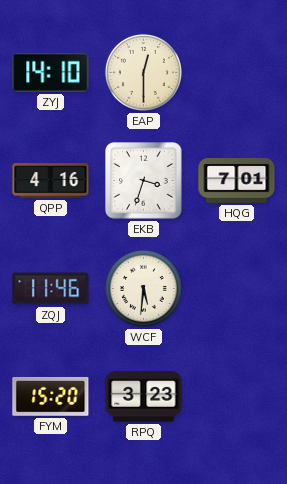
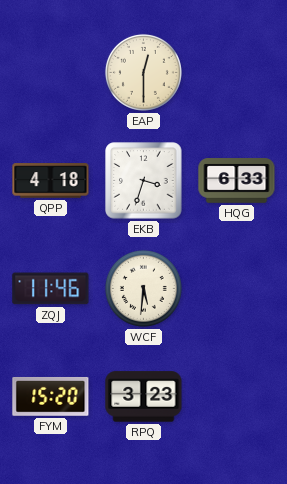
ZYJ: 14:10 -> none
QPP: 4:16 -> 4:18
HQG: 7:01 -> 6:33
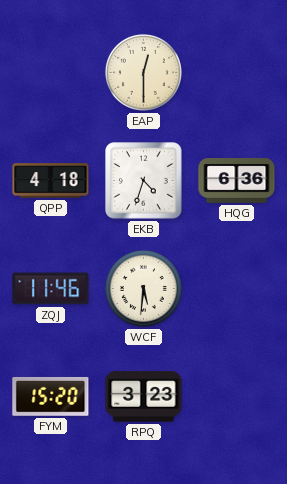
EKB: 3:33 -> 4:33
HQG: 6:33 -> 6:36
